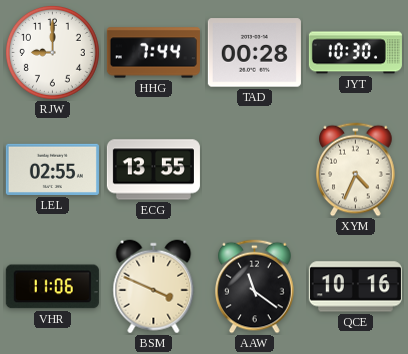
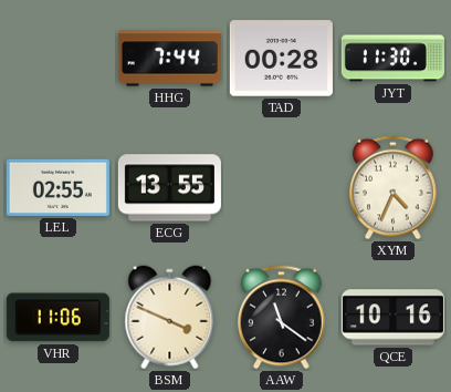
RJW: 9:00 -> none
JYT: 10:30 -> 11:30
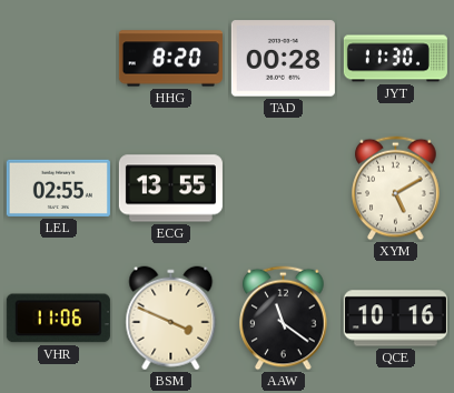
HHG: 7:44 -> 8:20
XYM: 4:34 -> 5:10
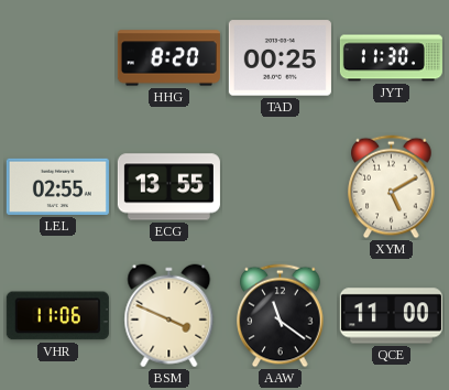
TAD: 00:28 -> 00:25
QCE: 10:16 -> 11:00
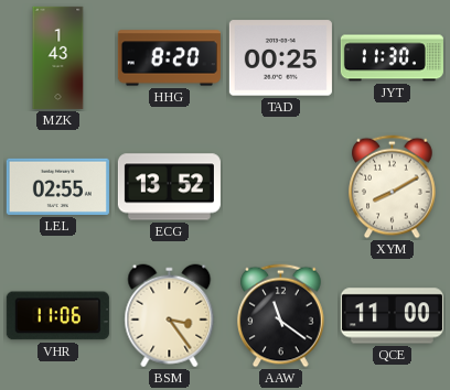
MZK: none -> 1:43
ECG: 13:55 -> 13:52
XYM: 5:10 -> 8:10
BSM: 3:49 -> 3:24
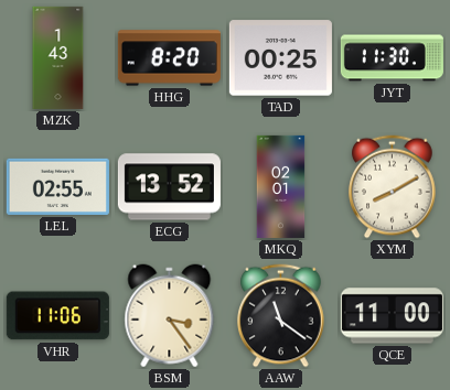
MKQ: none -> 02:01
